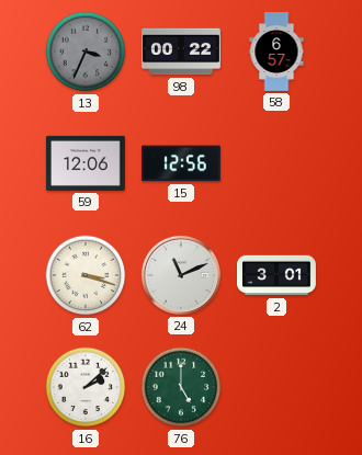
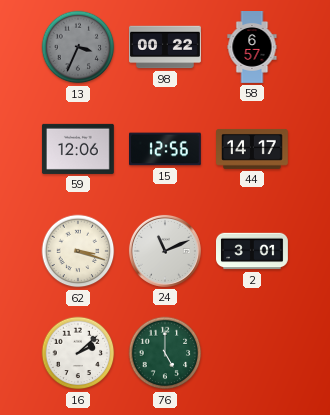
44: none -> 14:17
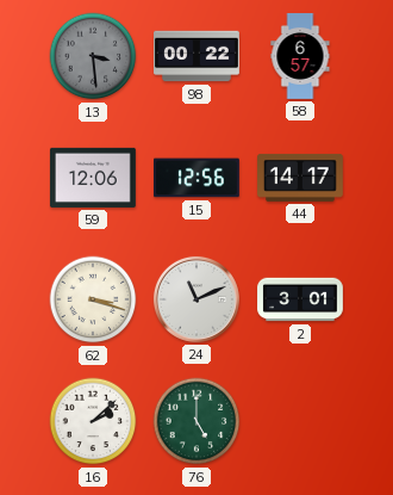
13: 3:34 -> 3:29
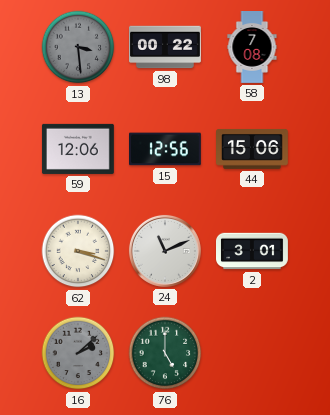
58: 6:57 -> 7:08
44: 14:17 -> 15:06
16 dial: white -> grey
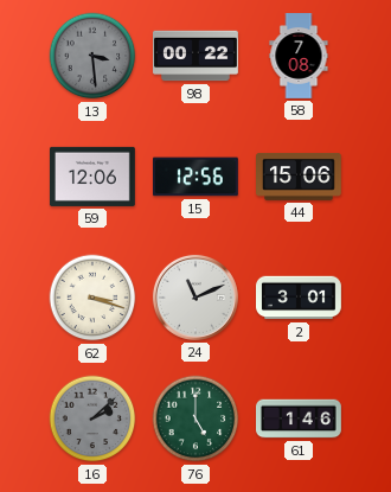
61: none -> 1:46
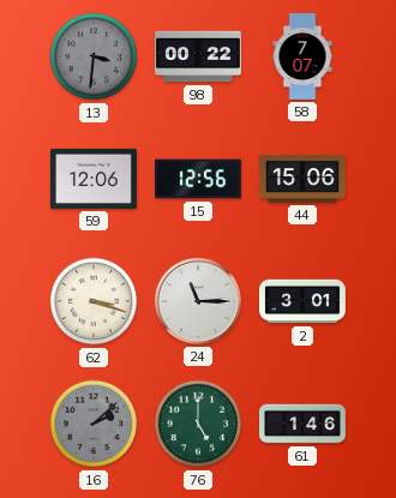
13: 3:29 -> 3:31
58: 7:08 -> 7:07
24: 11:11 -> 11:15
